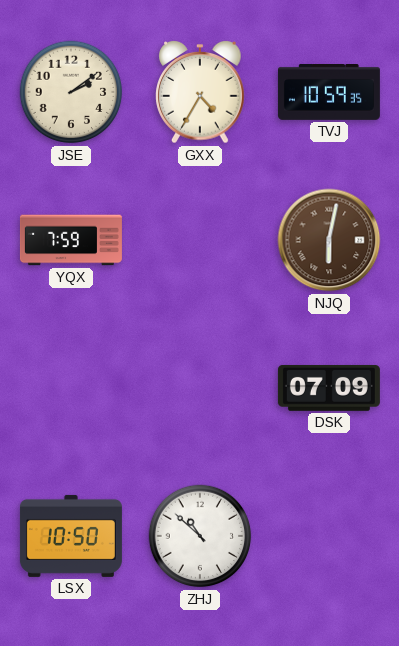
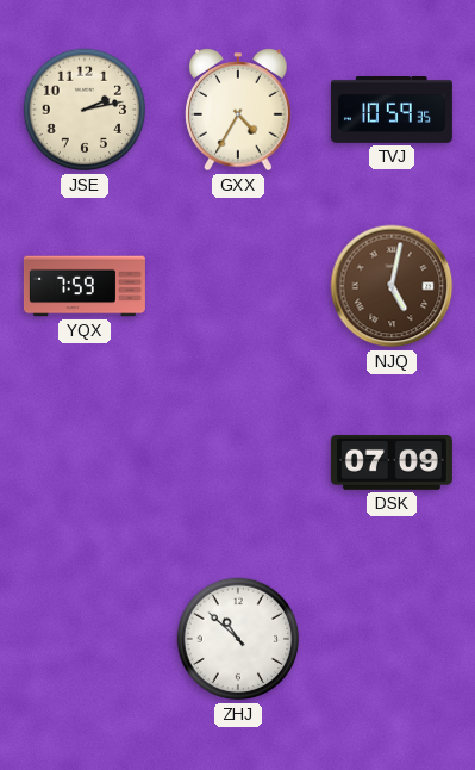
JSE: 2:09 -> 2:13
NJQ: 6:02 -> 5:02
LSX: 10:50 -> none
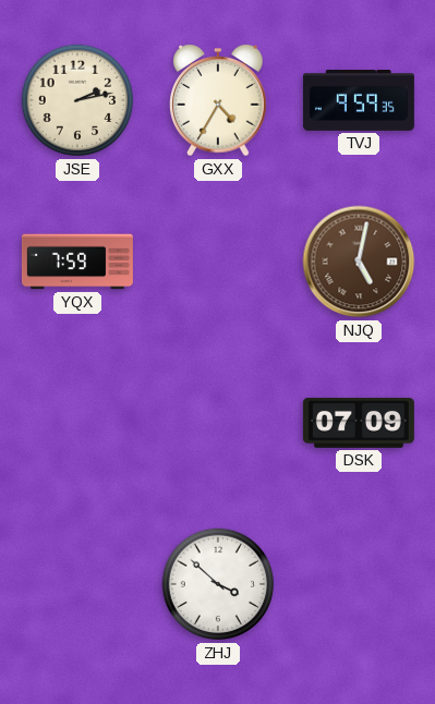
TVJ: 10:59 -> 9:59
ZHJ: 10:52 -> 3:52
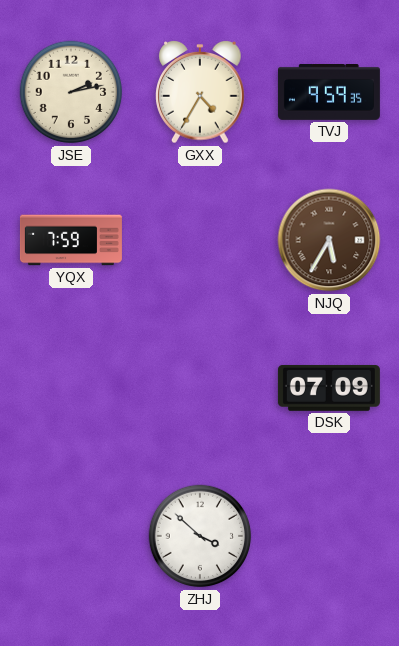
NJQ: 5:02 -> 5:35
